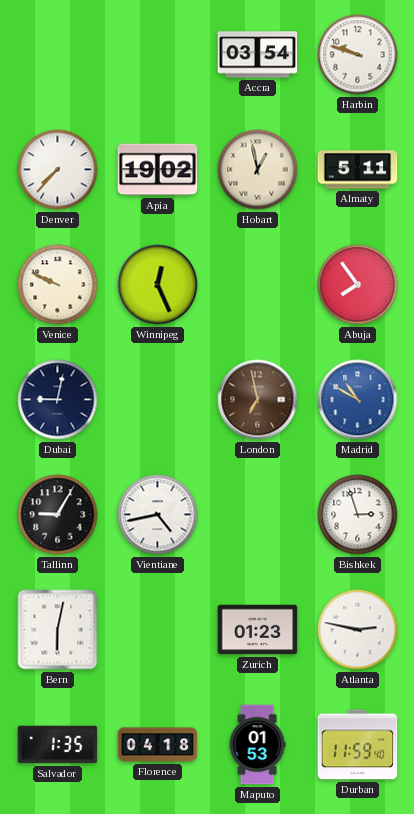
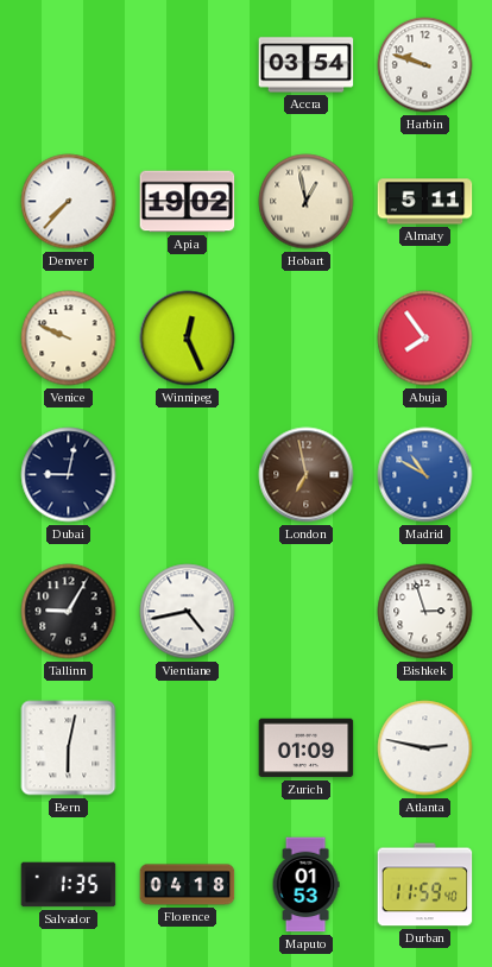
Zurich: 01:23 -> 01:09
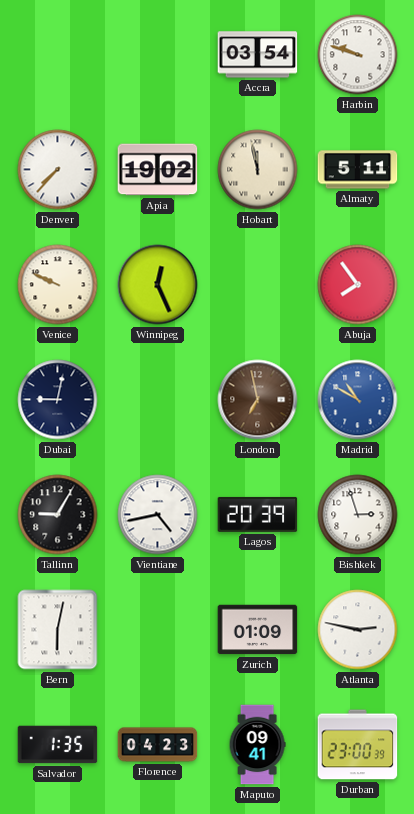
Hobart: 12:58 -> 11:58
Lagos: none -> 20:39
Florence: 04:18 -> 04:23
Maputo: 01:53 -> 09:41
Durban: 11:59 -> 23:00
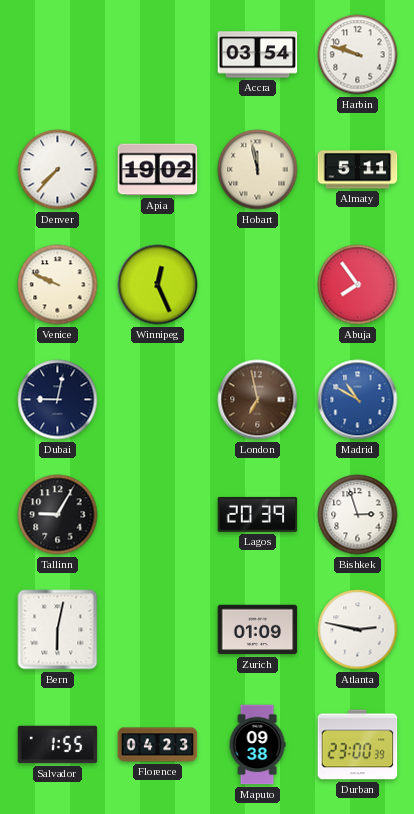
Vientiane: 4:43 -> none
Salvador: 1:35 -> 1:55
Maputo: 09:41 -> 09:38
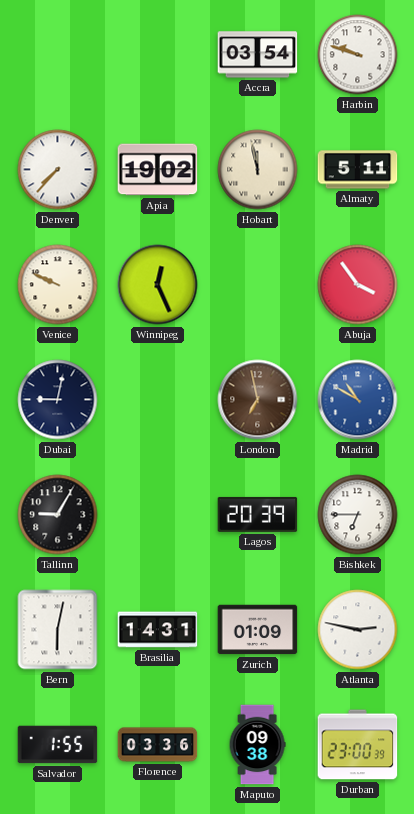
Abuja: 7:54 -> 3:54
Bishkek: 2:57 -> 6:45
Brasilia: none -> 14:31
Florence: 04:23 -> 03:36
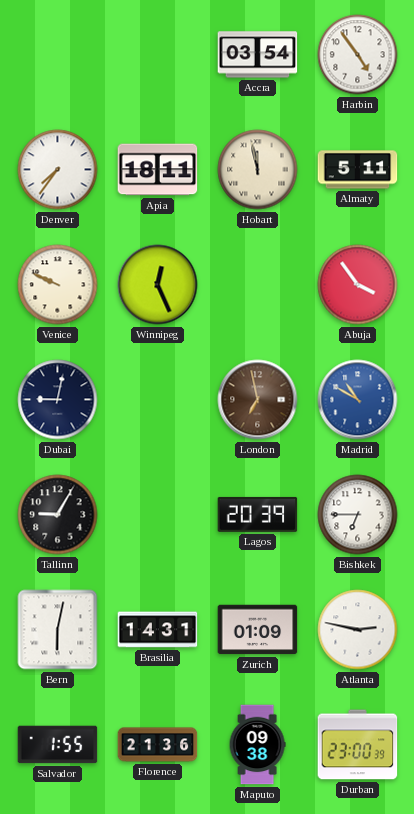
Harbin: 9:48 -> 4:54
Denver: 7:37 -> 7:36
Apia: 19:02 -> 18:11
Florence: 03:36 -> 21:36
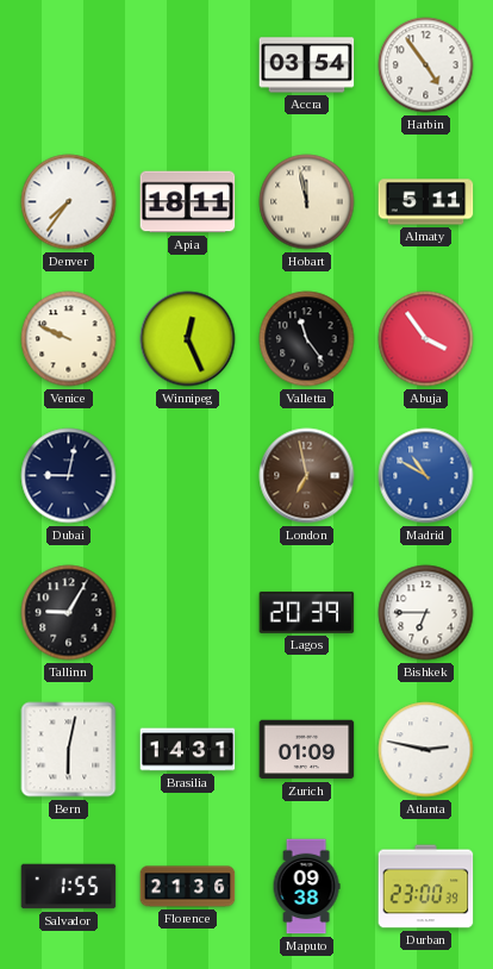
Valletta: none -> 11:24
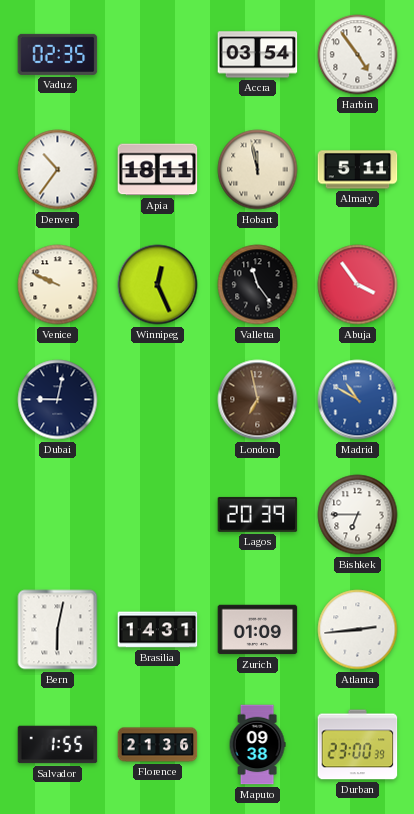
Vaduz: none -> 02:35
Denver: 7:36 -> 10:36
Tallinn: 9:05 -> none
Atlanta: 2:47 -> 2:44
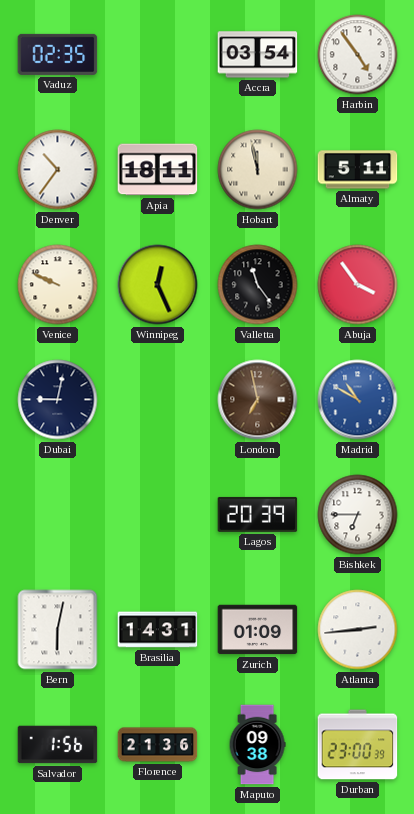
Salvador: 1:55 -> 1:56
